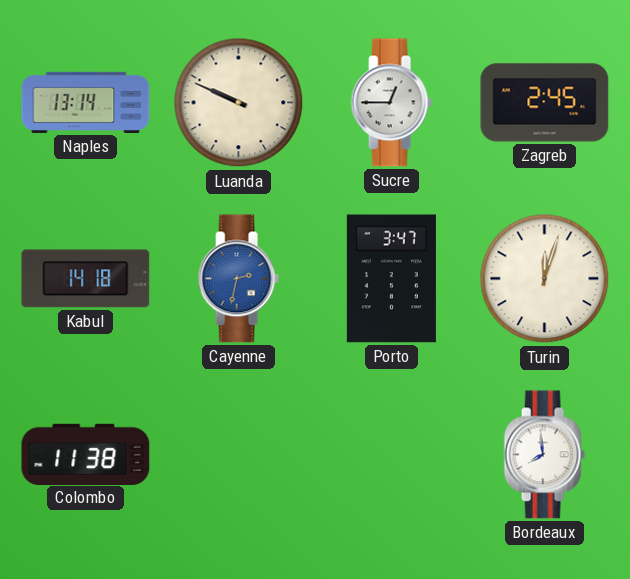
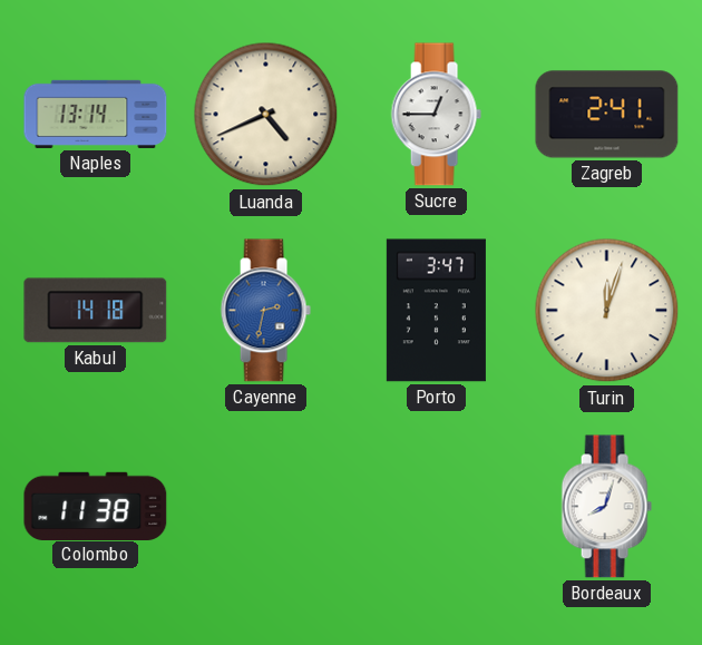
Luanda: 9:49 -> 4:41
Zagreb: 2:45 -> 2:41
Bordeaux: 7:59 -> 8:03
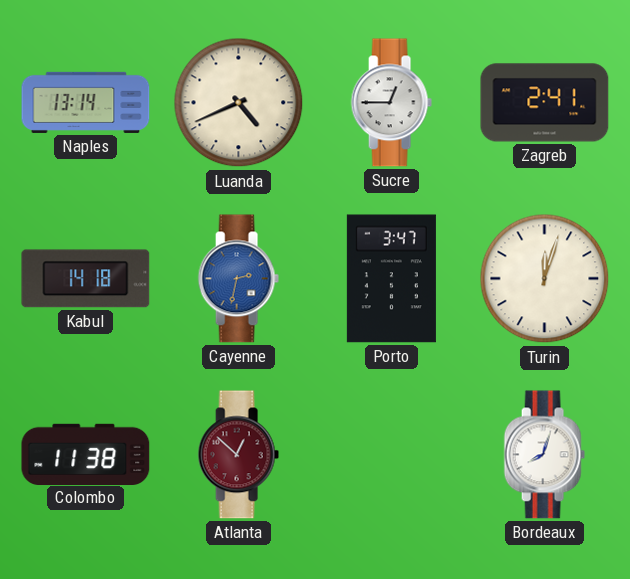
Atlanta: none -> 12:52
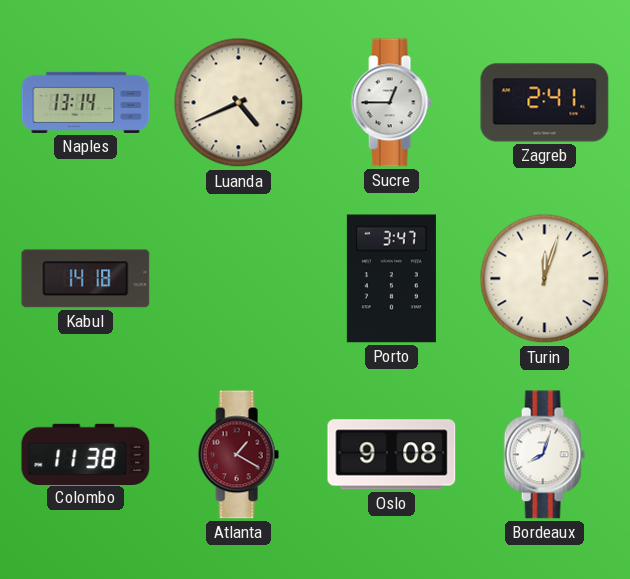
Cayenne: 2:32 -> none
Atlanta: 12:52 -> 1:20
Oslo: none -> 9:08
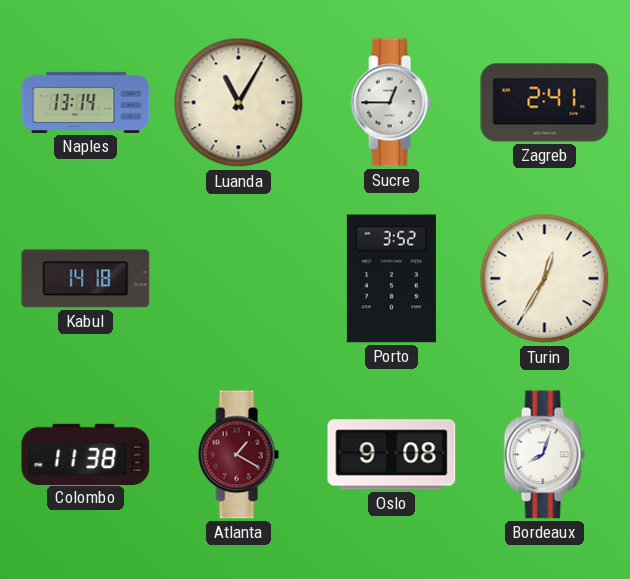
Luanda: 4:41 -> 11:05
Porto: 3:47 -> 3:52
Turin: 12:03 -> 12:35
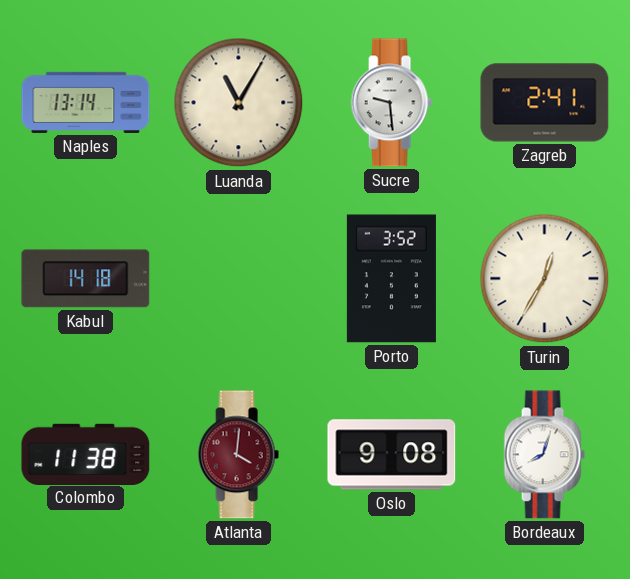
Sucre: 12:45 -> 9:29
Atlanta: 1:20 -> 4:01
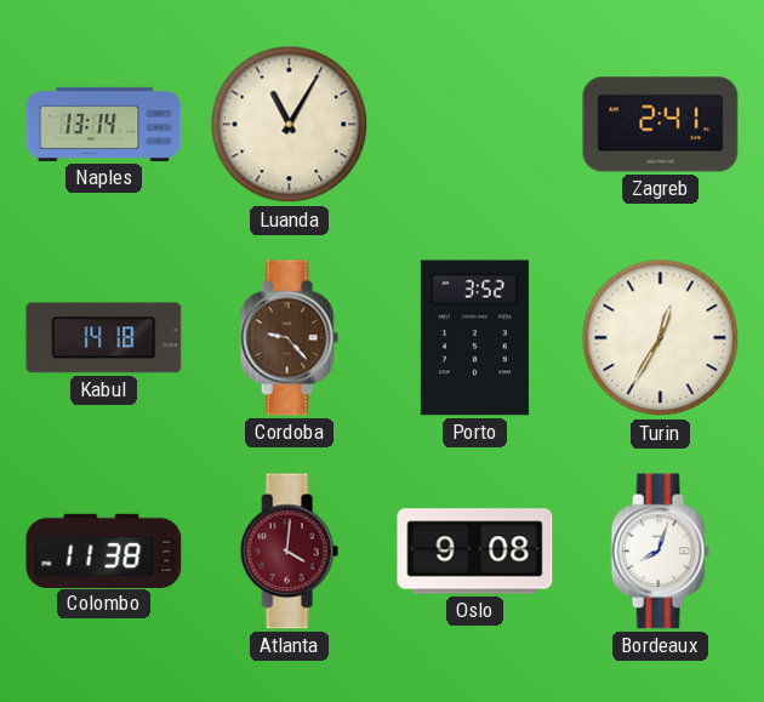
Sucre: 9:29 -> none
Cordoba: none -> 9:23
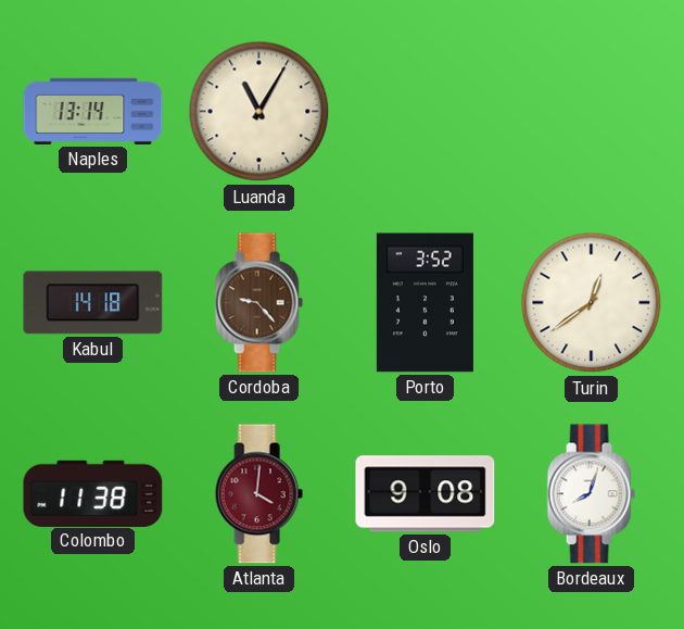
Zagreb: 2:41 -> none
Turin: 12:35 -> 12:39
